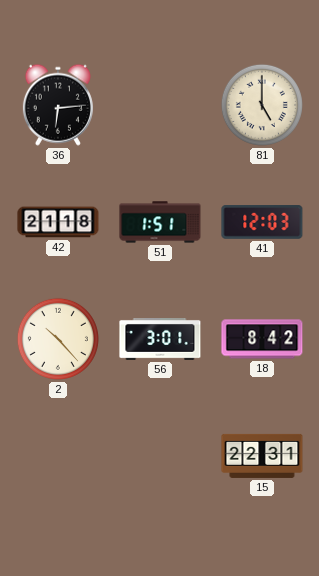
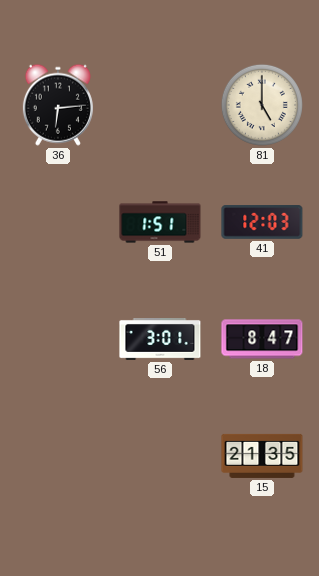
42: 21:18 -> none
2: 10:23 -> none
18: 8:42 -> 8:47
15: 22:31 -> 21:35
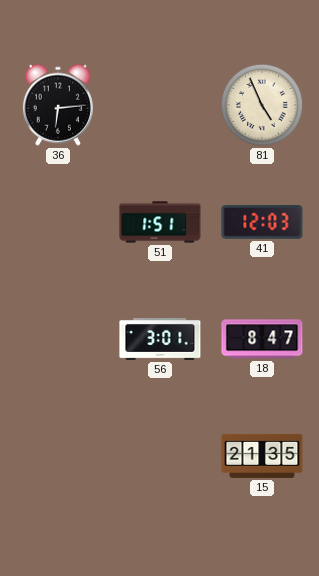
81: 5:00 -> 4:56
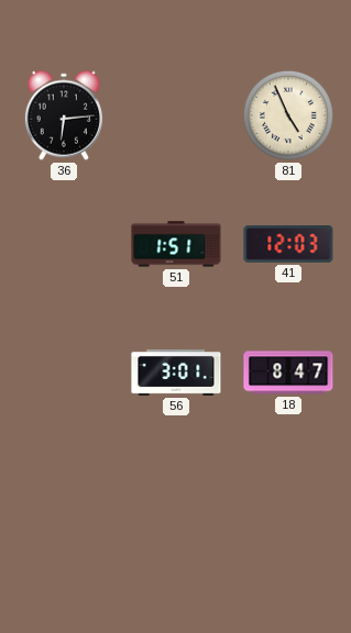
15: 21:35 -> none
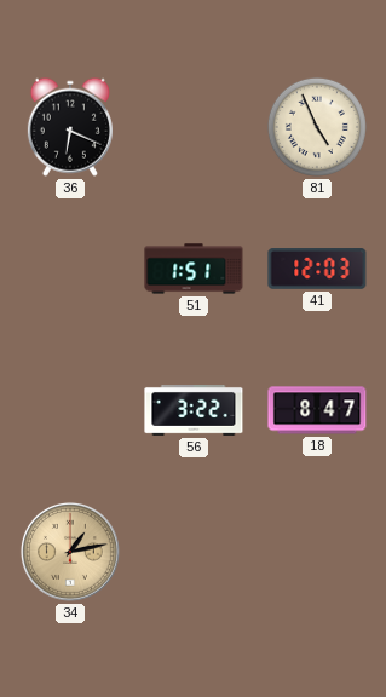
36: 6:14 -> 6:19
56: 3:01 -> 3:22
34: none -> 1:13
